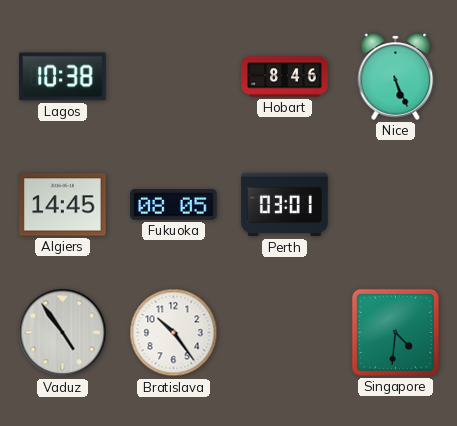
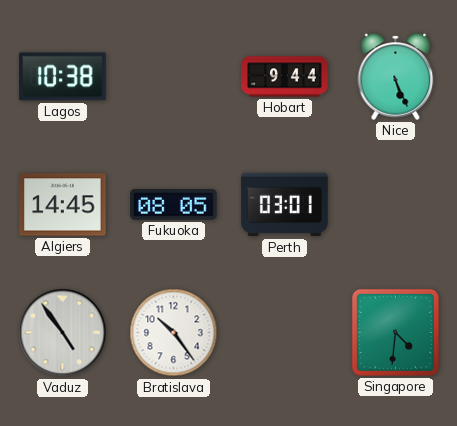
Hobart: 8:46 -> 9:44
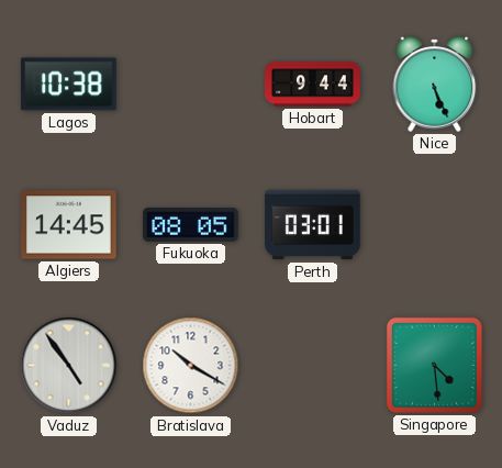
Bratislava: 10:24 -> 10:20
Singapore: 4:31 -> 4:29
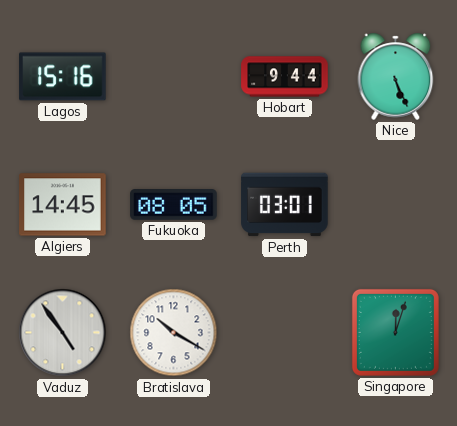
Lagos: 10:38 -> 15:16
Singapore: 4:29 -> 12:03
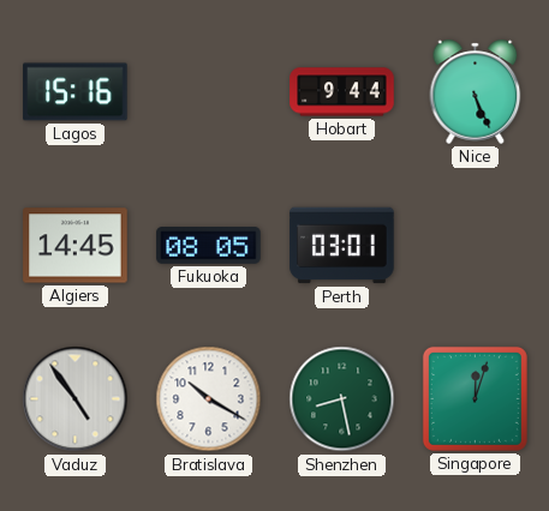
Shenzhen: none -> 8:28
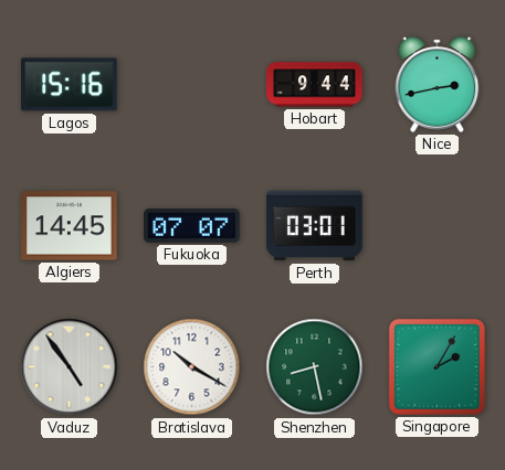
Nice: 5:26 -> 2:43
Fukuoka: 08:05 -> 07:07
Singapore: 12:03 -> 2:05
